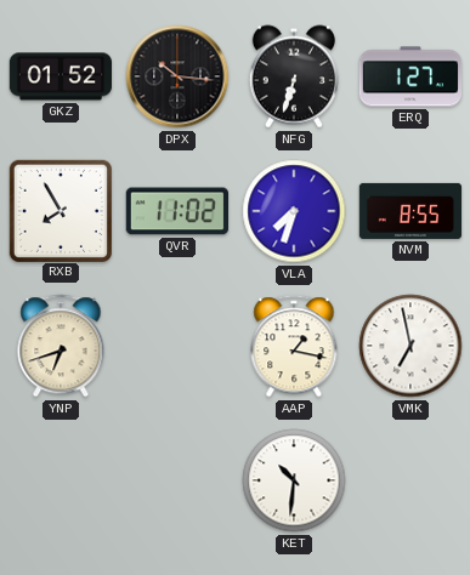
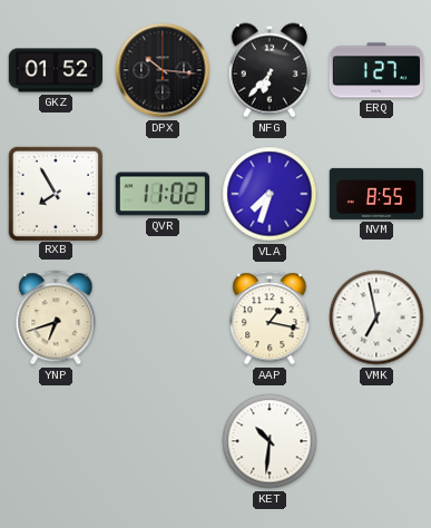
NFG: 6:33 -> 6:37
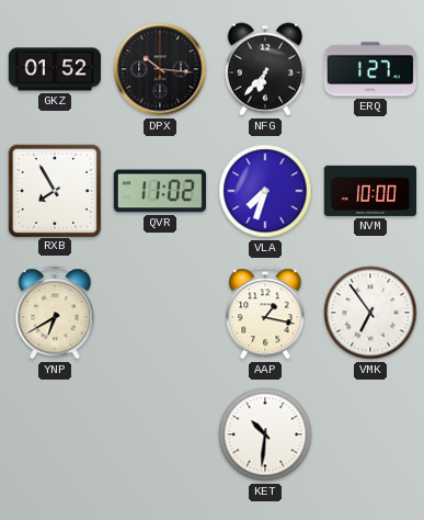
NVM: 8:55 -> 10:00
YNP: 6:42 -> 6:40
VMK: 6:58 -> 6:54
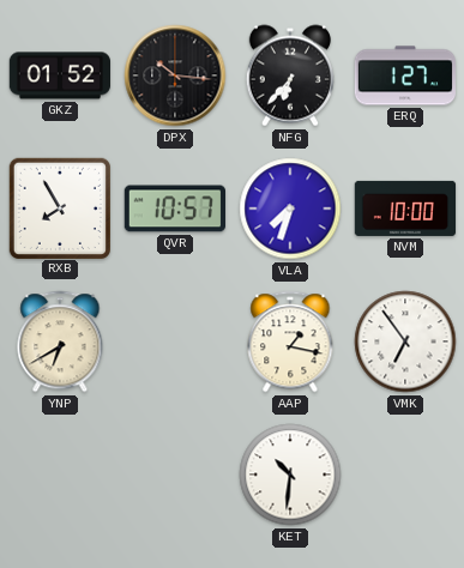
QVR: 11:02 -> 10:57
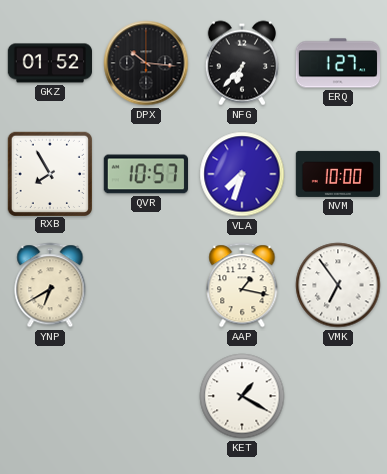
KET: 10:31 -> 1:20
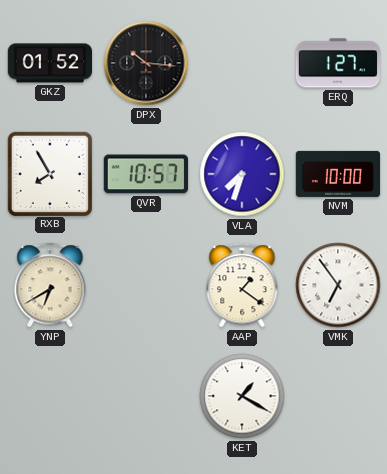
NFG: 6:37 -> none
AAP: 1:17 -> 1:21
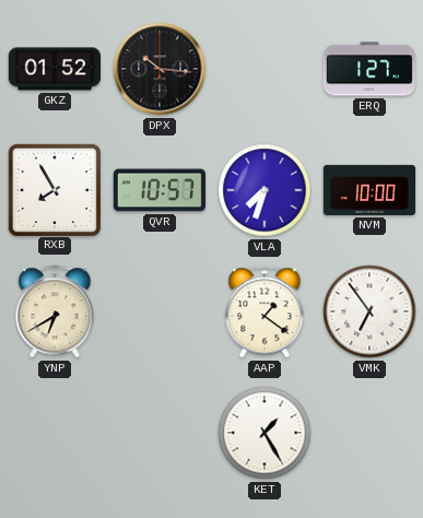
KET: 1:20 -> 1:25
